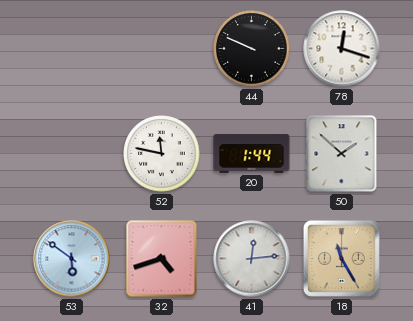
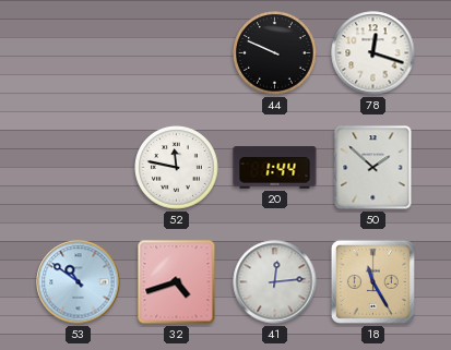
53: 5:51 -> 10:51
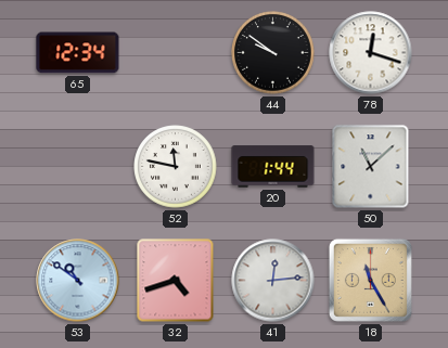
65: none -> 12:34
44: 9:49 -> 9:51
50: 1:52 -> 11:08
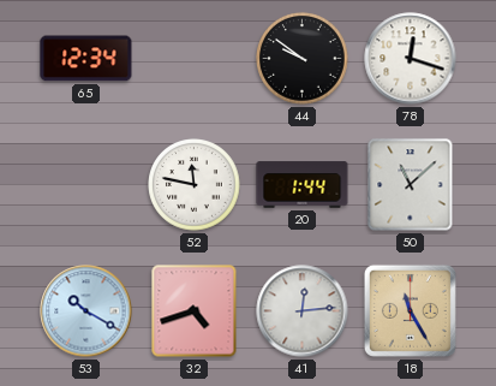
53: 10:51 -> 10:20
